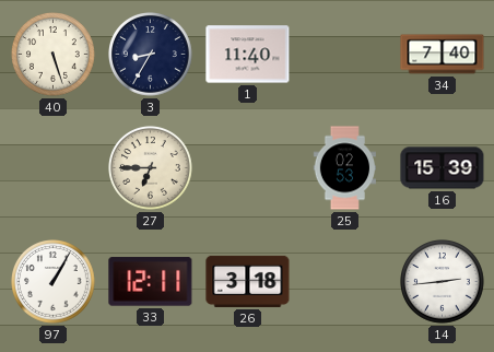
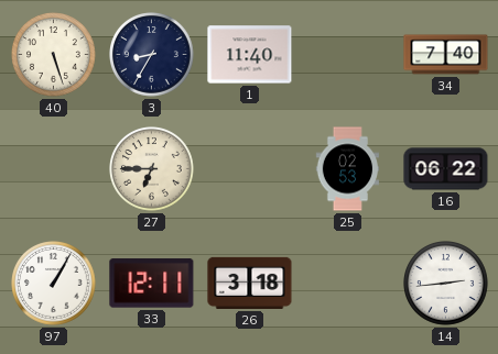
16: 15:39 -> 06:22
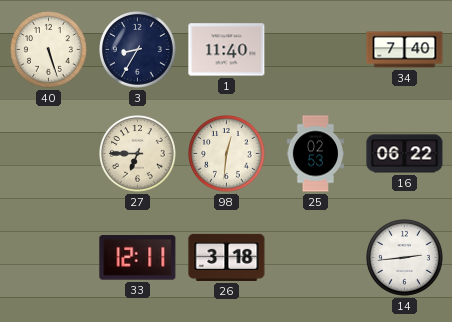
98: none -> 12:31
97: 1:05 -> none
